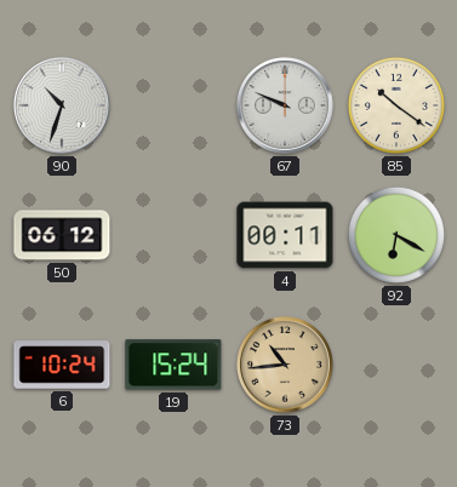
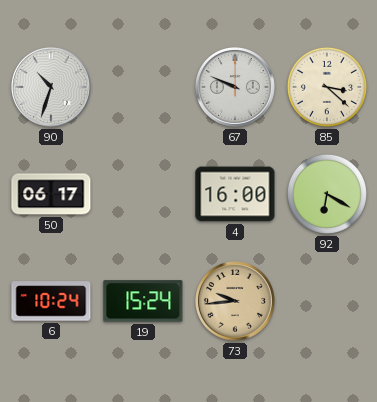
85: 10:21 -> 3:22
50: 06:12 -> 06:17
4: 00:11 -> 16:00
73: 10:44 -> 9:44
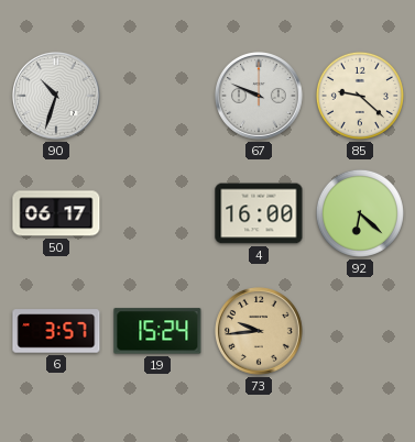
85: 3:22 -> 9:22
92: 6:20 -> 6:22
6: 10:24 -> 3:57
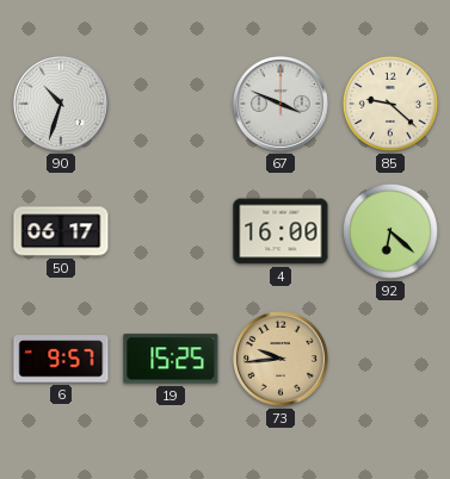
67: 9:49 -> 3:49
6: 3:57 -> 9:57
19: 15:24 -> 15:25
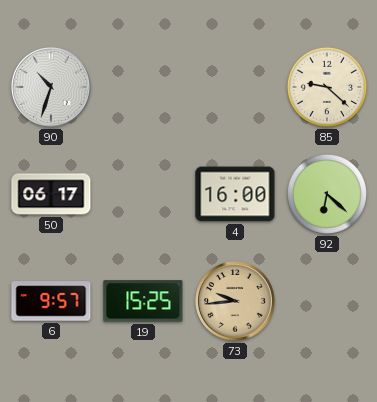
67: 3:49 -> none
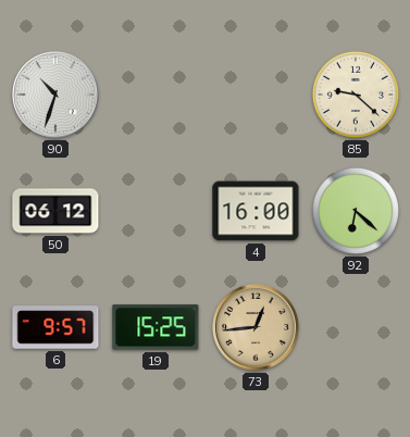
50: 06:17 -> 06:12
73: 9:44 -> 12:44
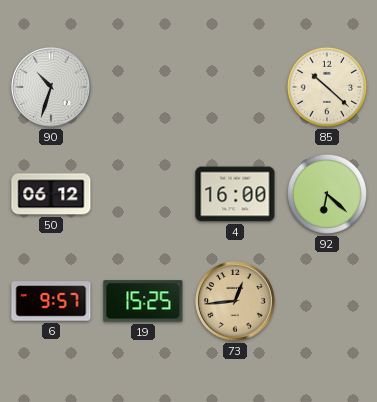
85: 9:22 -> 10:22
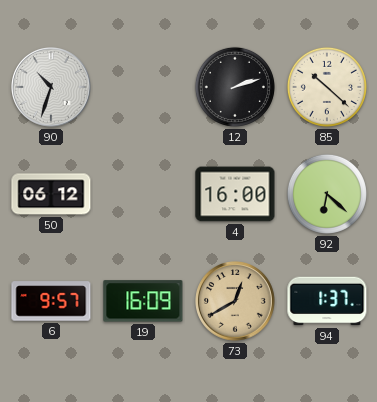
12: none -> 2:12
19: 15:25 -> 16:09
73: 12:44 -> 12:40
94: none -> 1:37
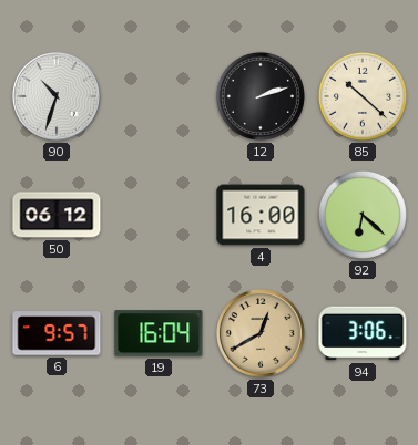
19: 16:09 -> 16:04
94: 1:37 -> 3:06
